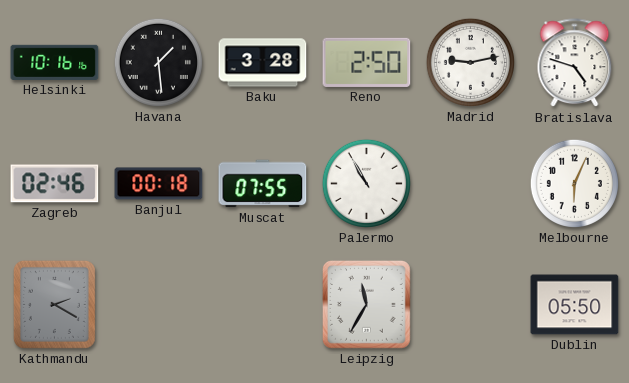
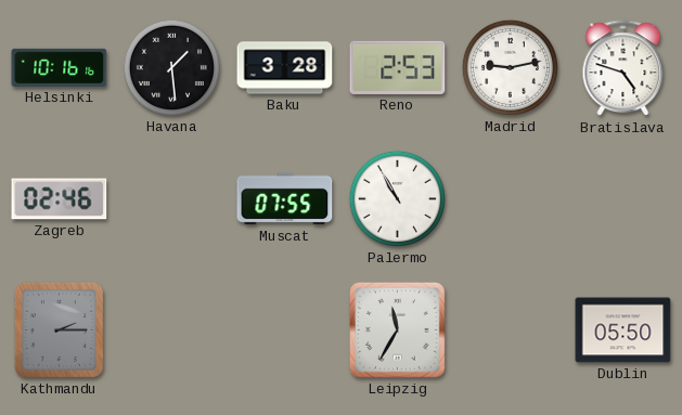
Reno: 2:50 -> 2:53
Banjul: 00:18 -> none
Melbourne: 6:04 -> none
Kathmandu: 2:20 -> 2:15
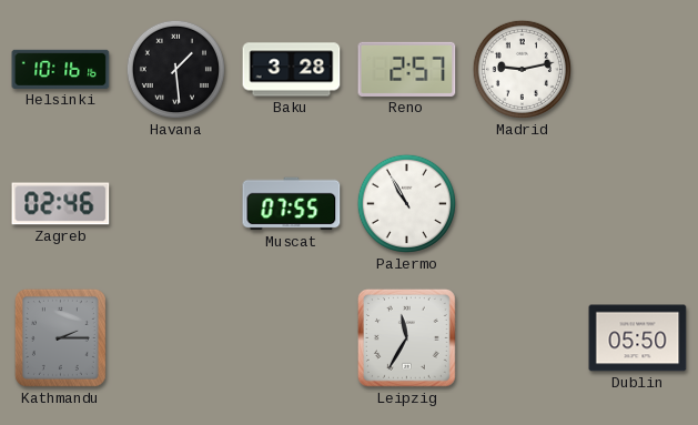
Reno: 2:53 -> 2:57
Bratislava: 4:48 -> none
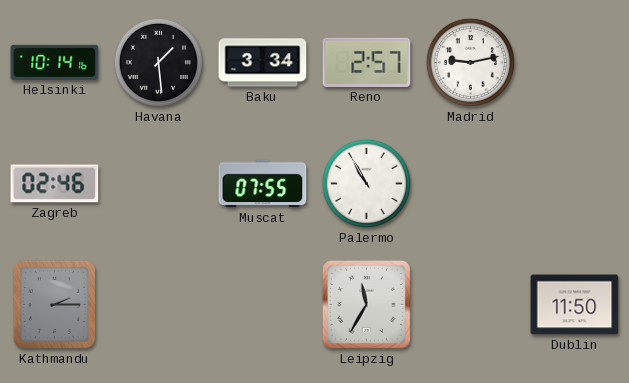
Helsinki: 10:16 -> 10:14
Baku: 3:28 -> 3:34
Dublin: 05:50 -> 11:50
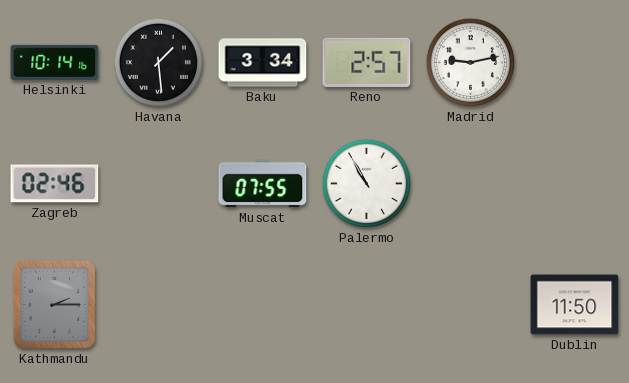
Leipzig: 11:35 -> none
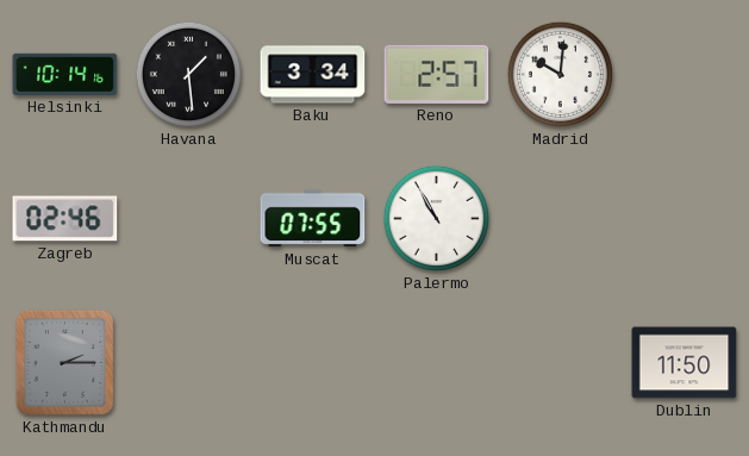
Madrid: 9:13 -> 10:01
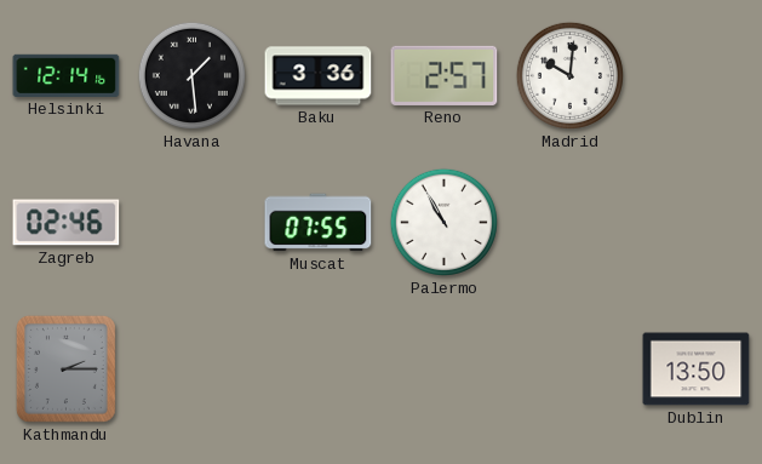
Helsinki: 10:14 -> 12:14
Baku: 3:34 -> 3:36
Dublin: 11:50 -> 13:50
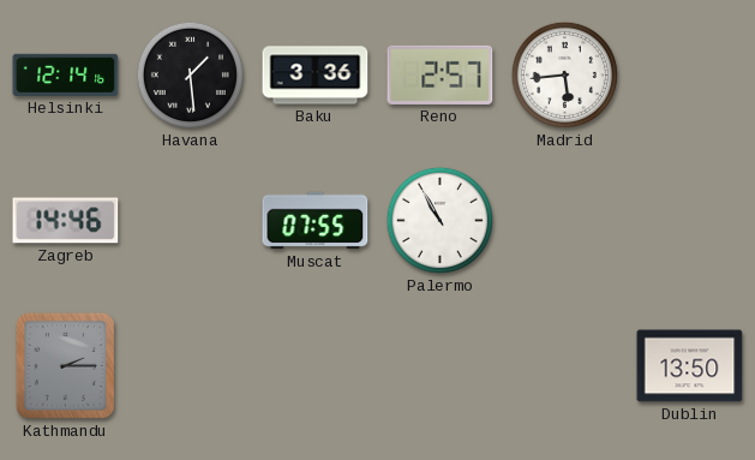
Madrid: 10:01 -> 5:44
Zagreb: 02:46 -> 14:46
